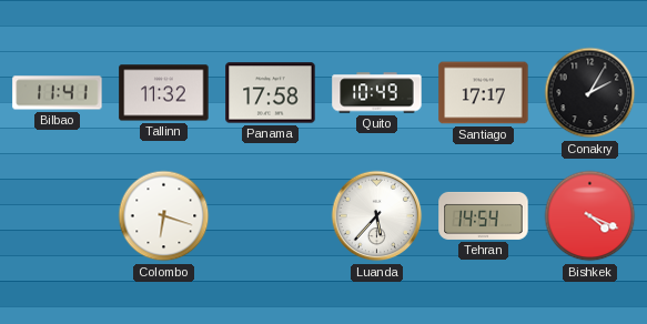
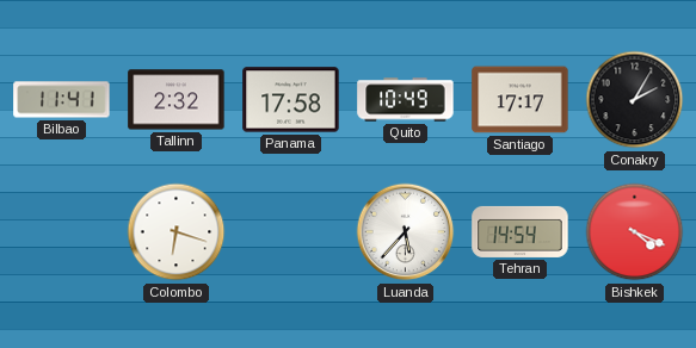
Tallinn: 11:32 -> 2:32
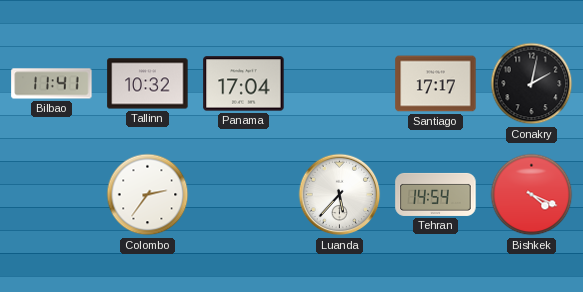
Tallinn: 2:32 -> 10:32
Panama: 17:58 -> 17:04
Quito: 10:49 -> none
Conakry: 2:05 -> 2:02
Colombo: 6:18 -> 2:36
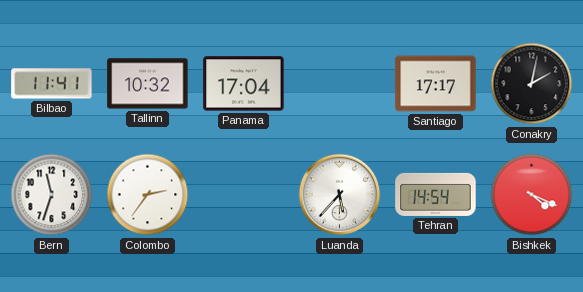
Bern: none -> 11:33
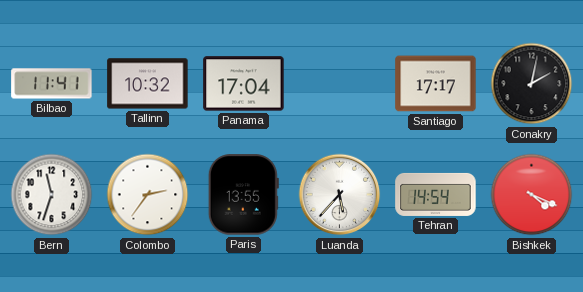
Paris: none -> 13:55
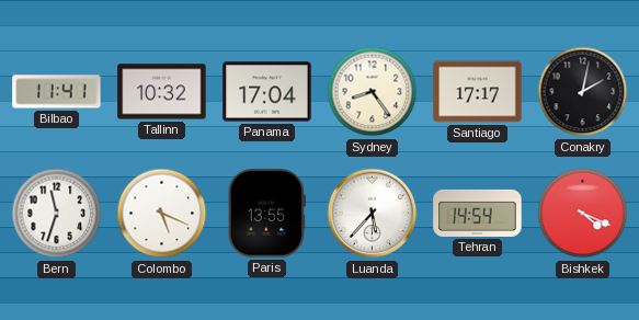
Sydney: none -> 8:24
Colombo: 2:36 -> 5:19
